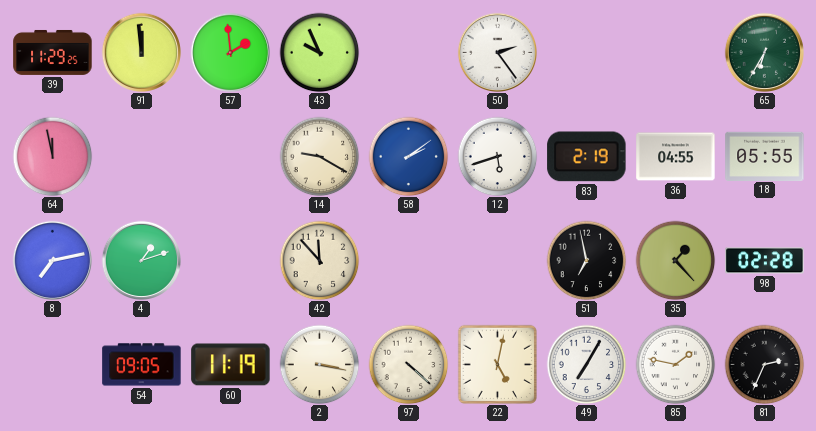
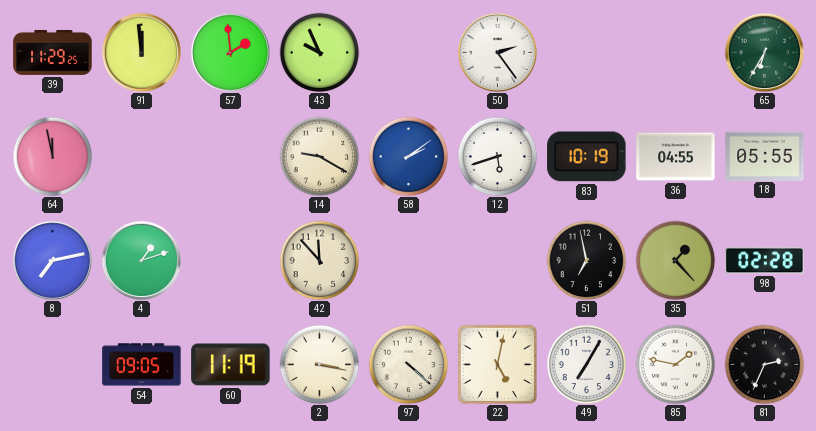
83: 2:19 -> 10:19
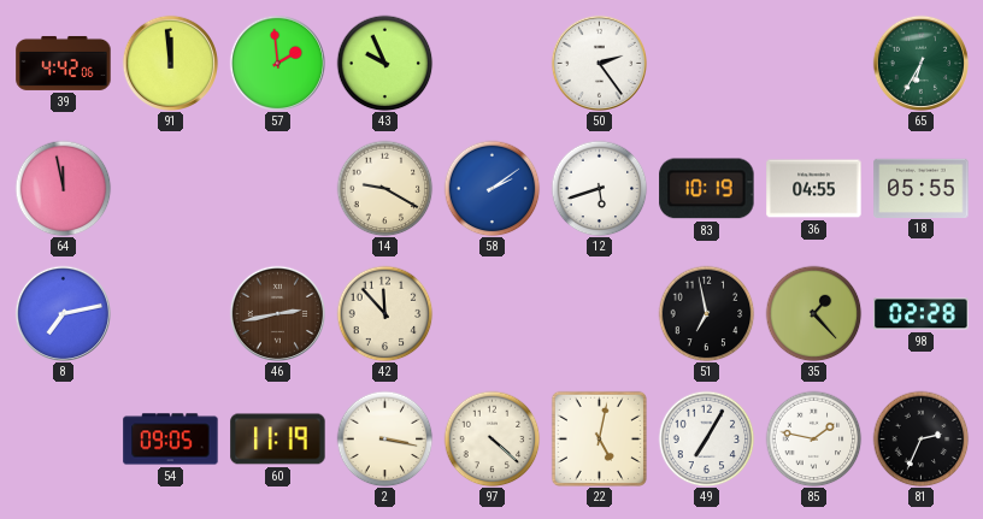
39: 11:29 -> 4:42
4: 1:12 -> none
46: none -> 2:43
